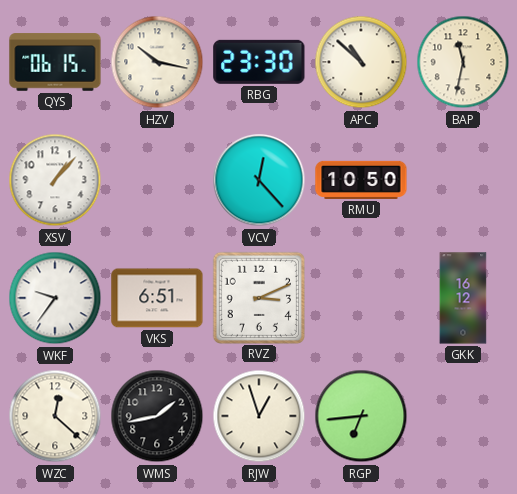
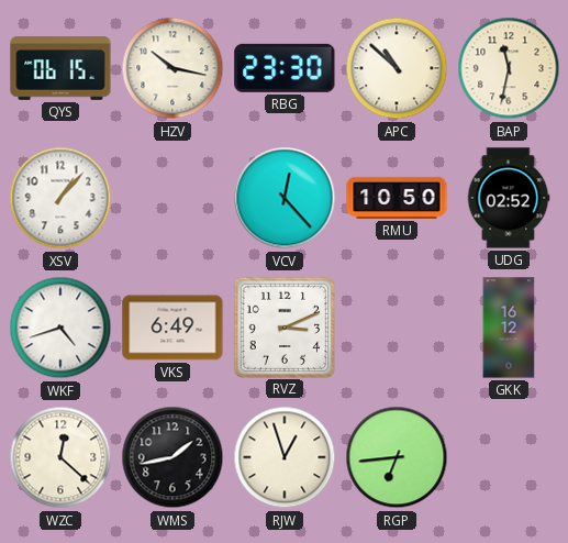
UDG: none -> 02:52
WKF: 9:36 -> 4:42
VKS: 6:51 -> 6:49
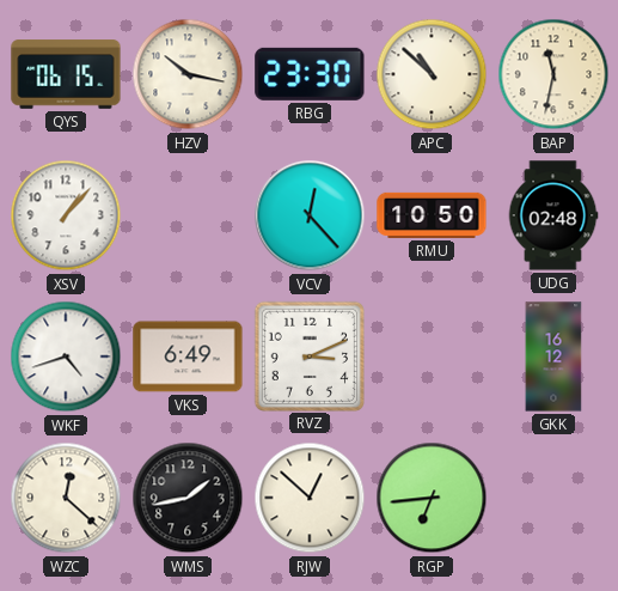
UDG: 02:52 -> 02:48
RJW: 12:57 -> 12:52
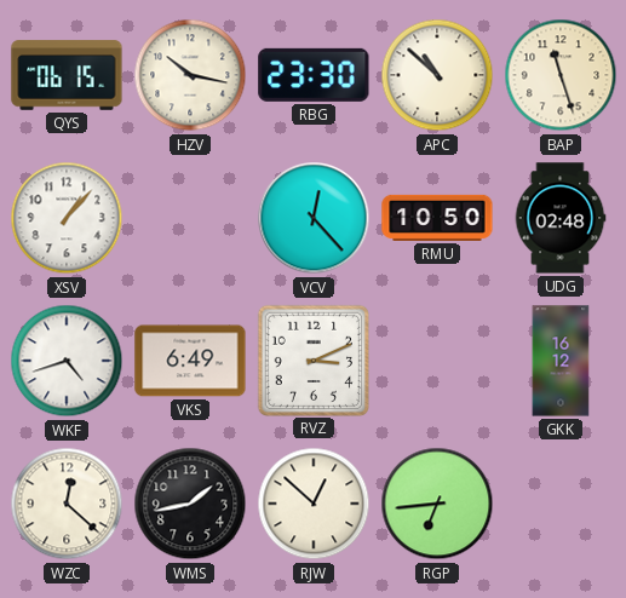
BAP: 11:32 -> 11:27
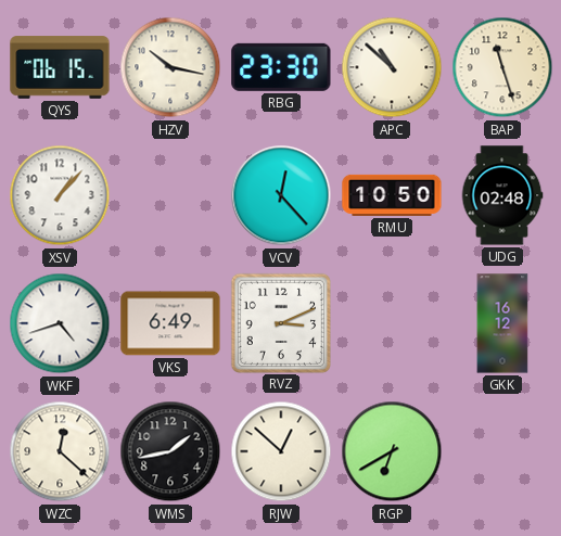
RGP: 6:44 -> 6:40
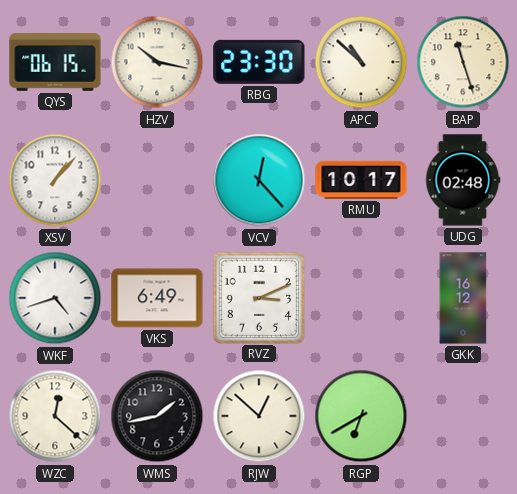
RMU: 10:50 -> 10:17
